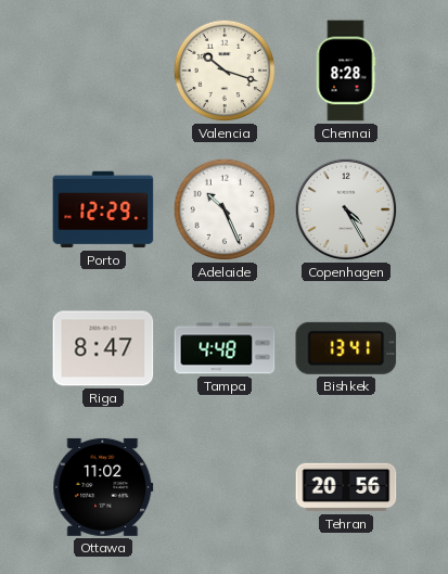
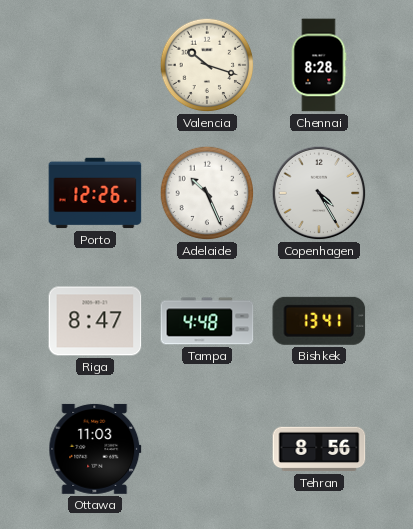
Porto: 12:29 -> 12:26
Ottawa: 11:02 -> 11:03
Tehran: 20:56 -> 8:56
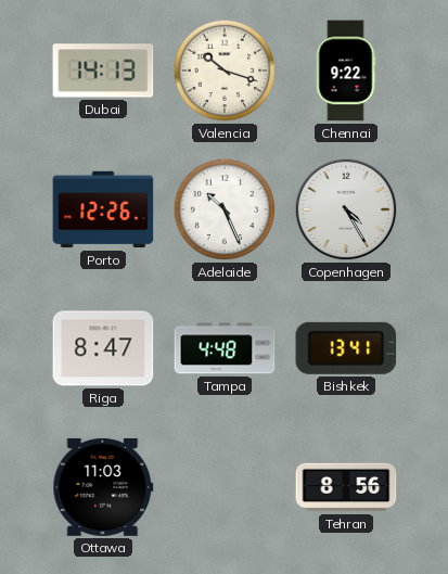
Dubai: none -> 14:13
Chennai: 8:28 -> 9:22
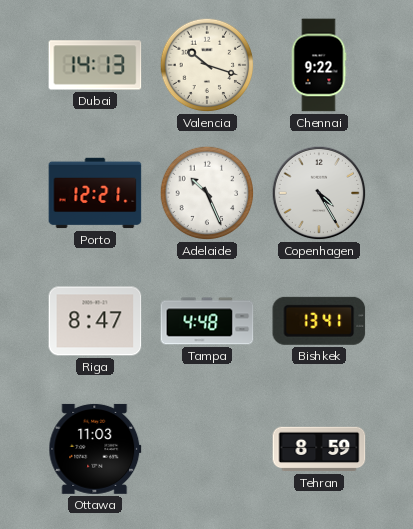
Porto: 12:26 -> 12:21
Tehran: 8:56 -> 8:59
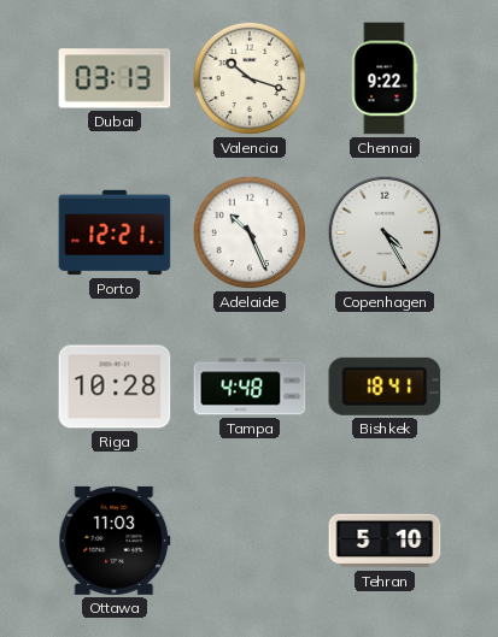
Dubai: 14:13 -> 03:13
Riga: 8:47 -> 10:28
Bishkek: 13:41 -> 18:41
Tehran: 8:59 -> 5:10
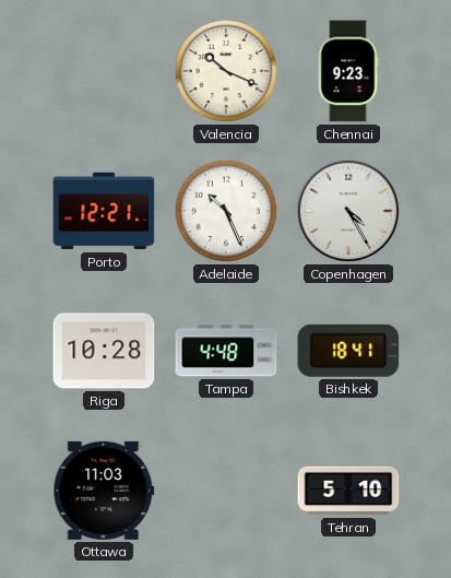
Dubai: 03:13 -> none
Valencia: 10:18 -> 10:19
Chennai: 9:22 -> 9:23
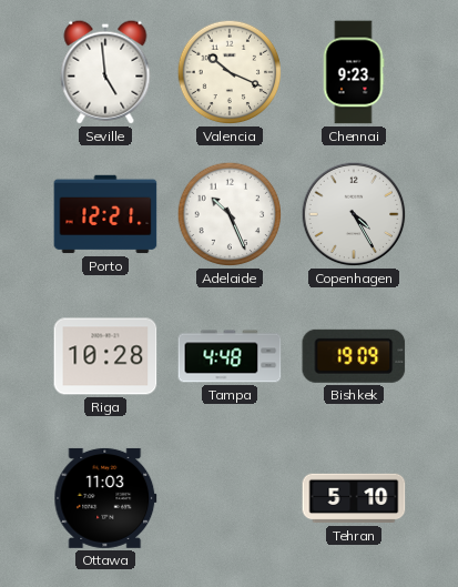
Seville: none -> 4:59
Bishkek: 18:41 -> 19:09
